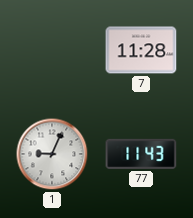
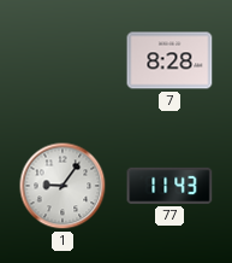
7: 11:28 -> 8:28
1: 9:04 -> 9:06
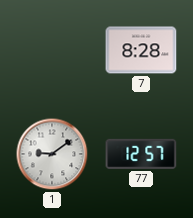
1: 9:06 -> 9:09
77: 11:43 -> 12:57
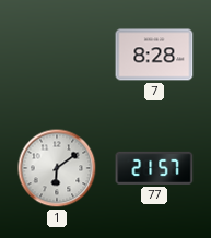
1: 9:09 -> 6:09
77: 12:57 -> 21:57
